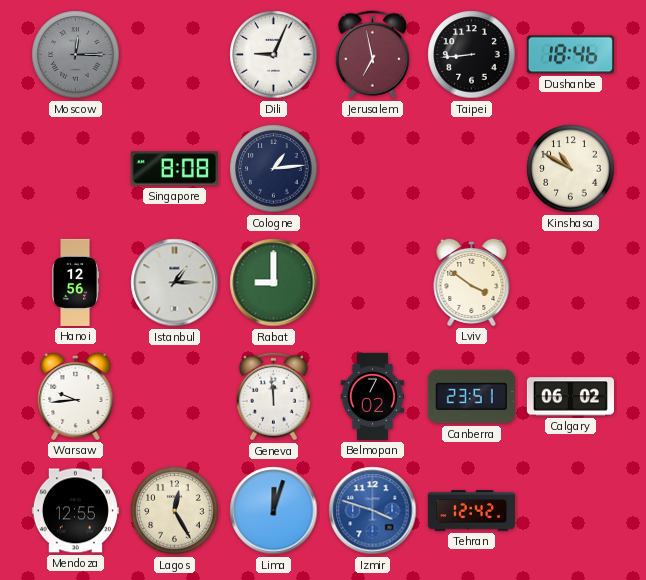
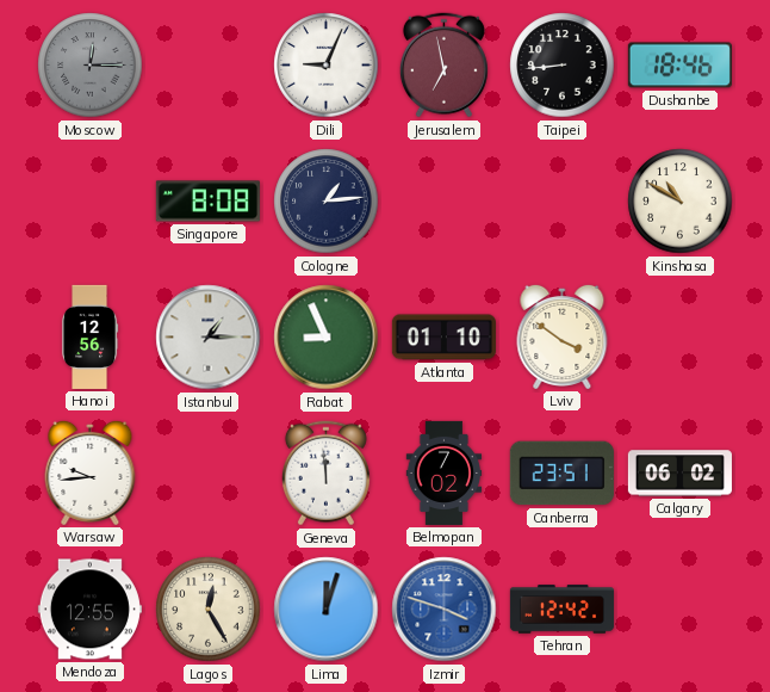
Rabat: 9:00 -> 8:56
Atlanta: none -> 01:10
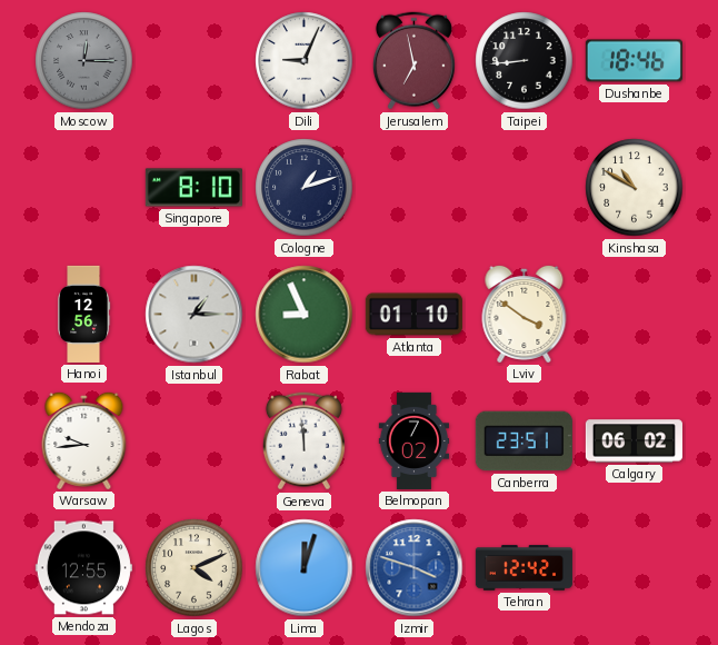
Singapore: 8:08 -> 8:10
Cologne: 1:14 -> 1:12
Lagos: 12:25 -> 4:11
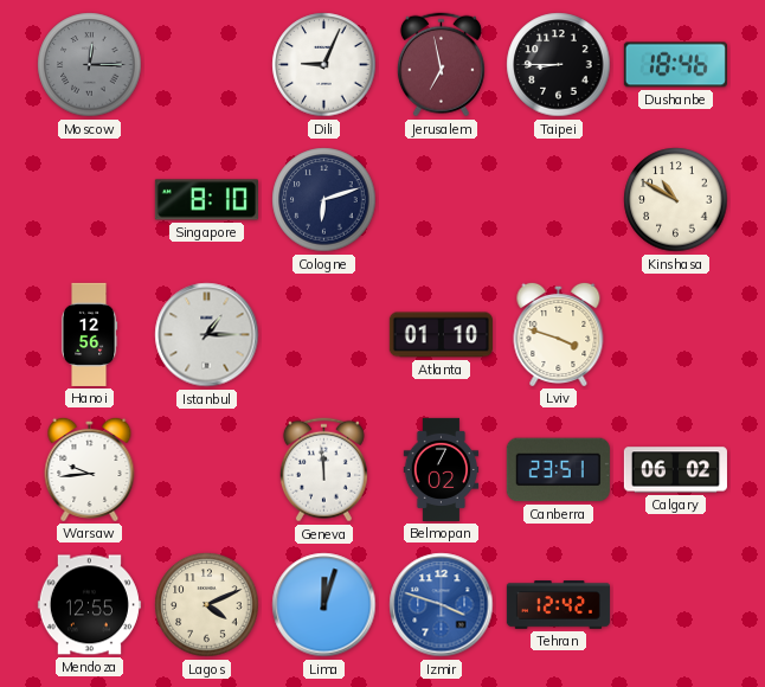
Taipei: 8:44 -> 8:45
Cologne: 1:12 -> 6:12
Rabat: 8:56 -> none
Lviv: 3:51 -> 3:48
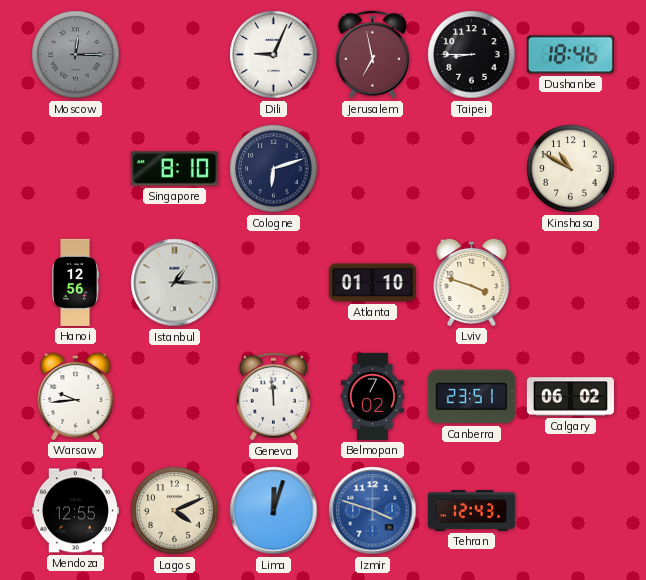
Tehran: 12:42 -> 12:43
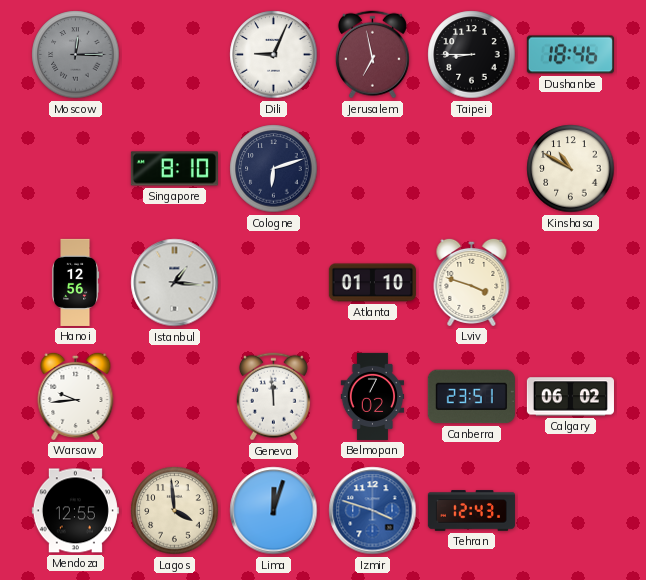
Istanbul: 1:15 -> 1:16
Lagos: 4:11 -> 3:59
